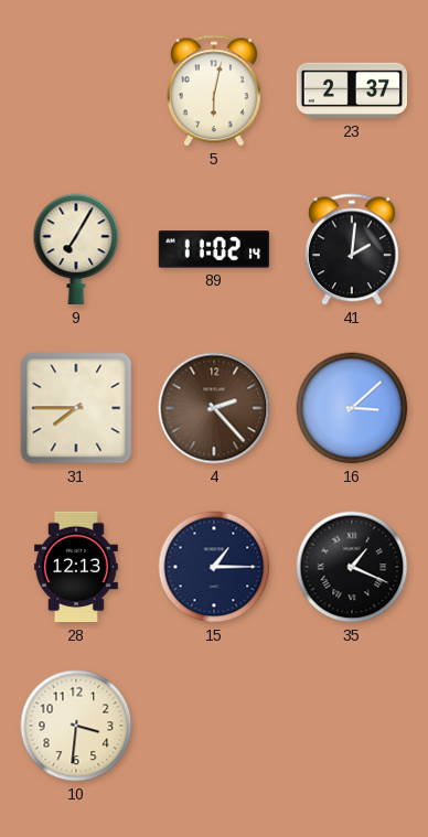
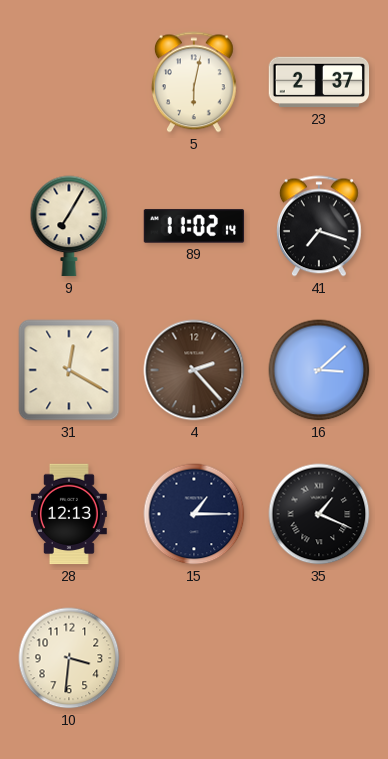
41: 2:01 -> 7:18
31: 7:45 -> 12:20
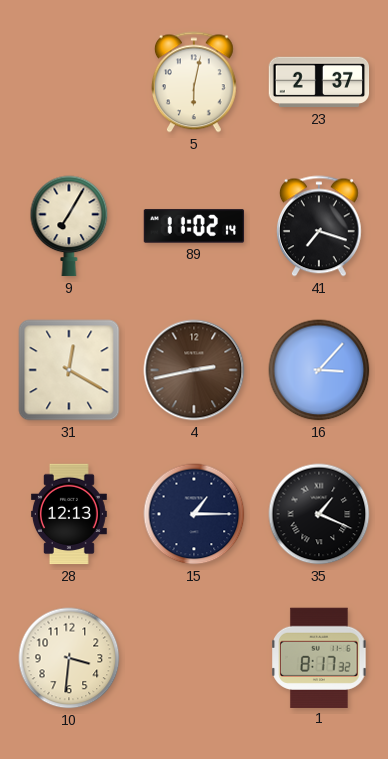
4: 2:23 -> 2:43
16: 3:08 -> 3:07
1: none -> 8:17
